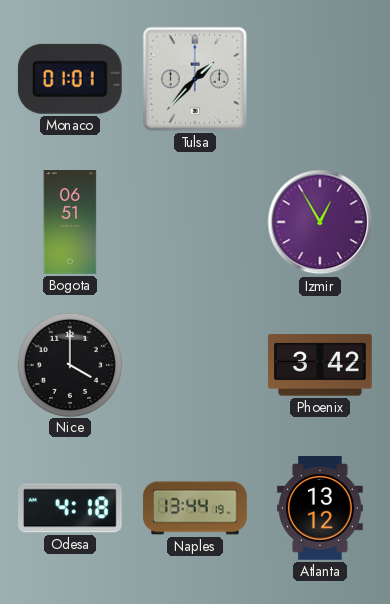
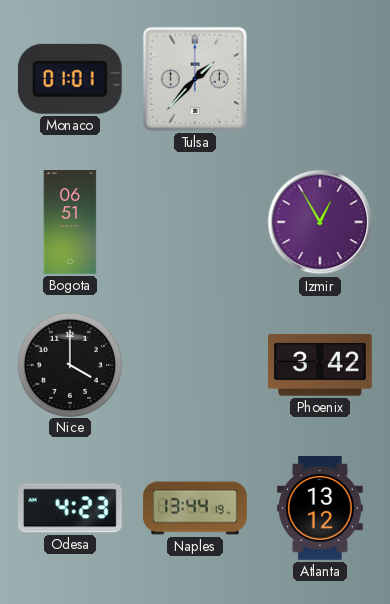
Odesa: 4:18 -> 4:23
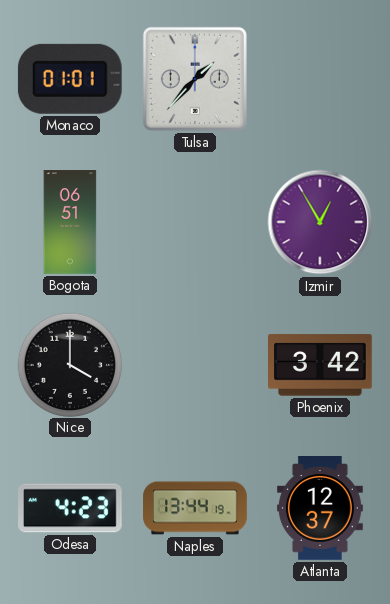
Atlanta: 13:12 -> 12:37
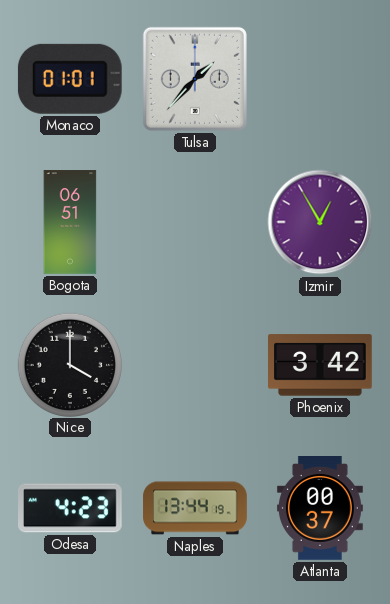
Atlanta: 12:37 -> 00:37
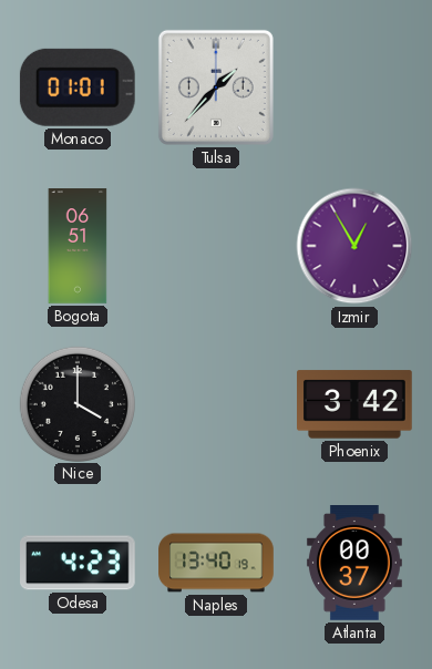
Naples: 13:44 -> 13:40
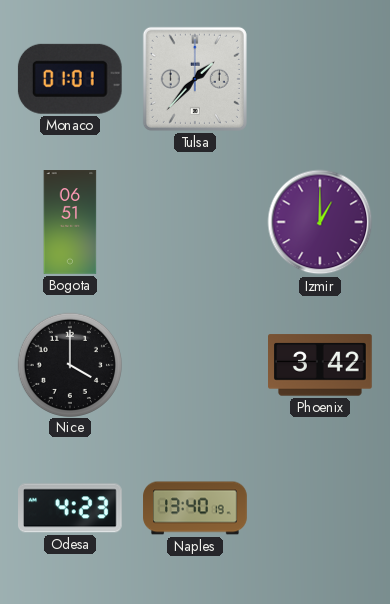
Izmir: 12:55 -> 1:00
Atlanta: 00:37 -> none
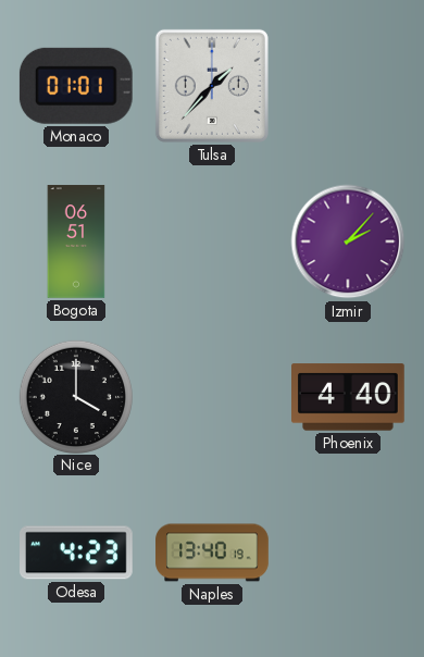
Izmir: 1:00 -> 2:07
Phoenix: 3:42 -> 4:40
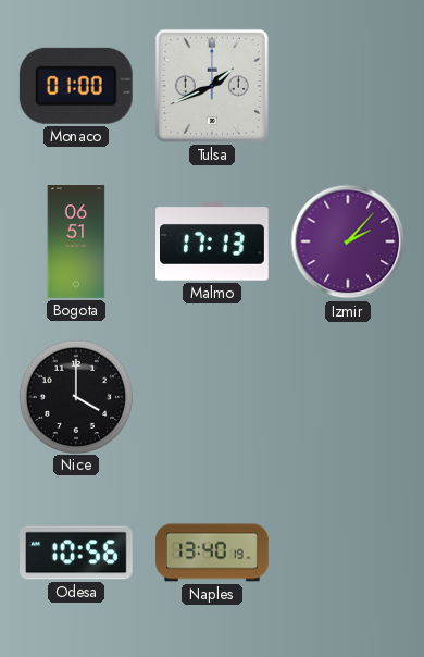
Monaco: 01:01 -> 01:00
Tulsa: 1:37 -> 1:41
Malmo: none -> 17:13
Phoenix: 4:40 -> none
Odesa: 4:23 -> 10:56
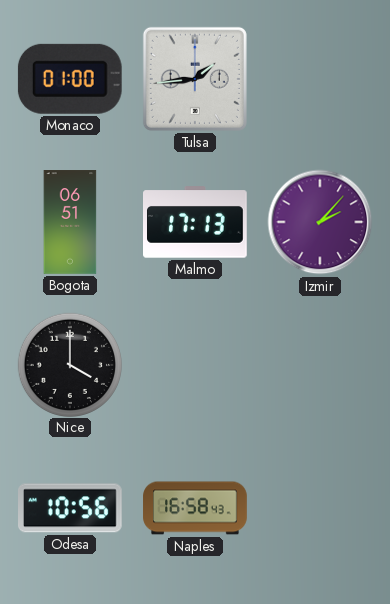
Tulsa: 1:41 -> 1:44
Naples: 13:40 -> 16:58
